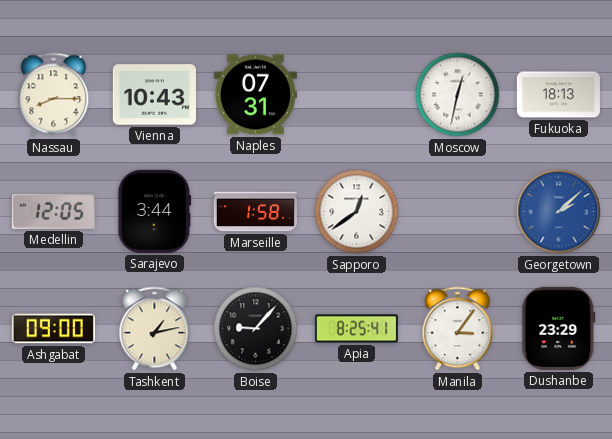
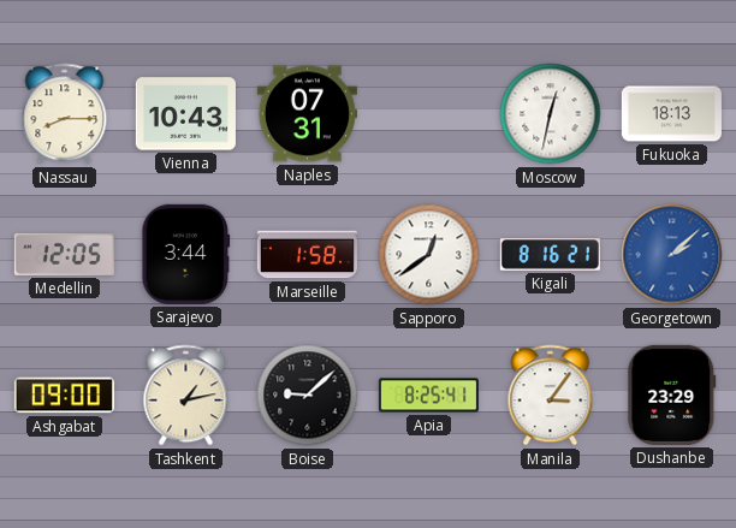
Kigali: none -> 8:16
Boise: 9:07 -> 9:08
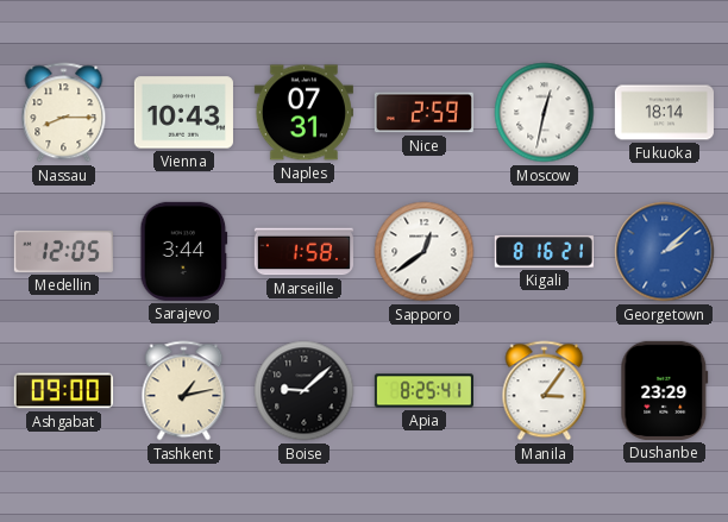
Nice: none -> 2:59
Fukuoka: 18:13 -> 18:14
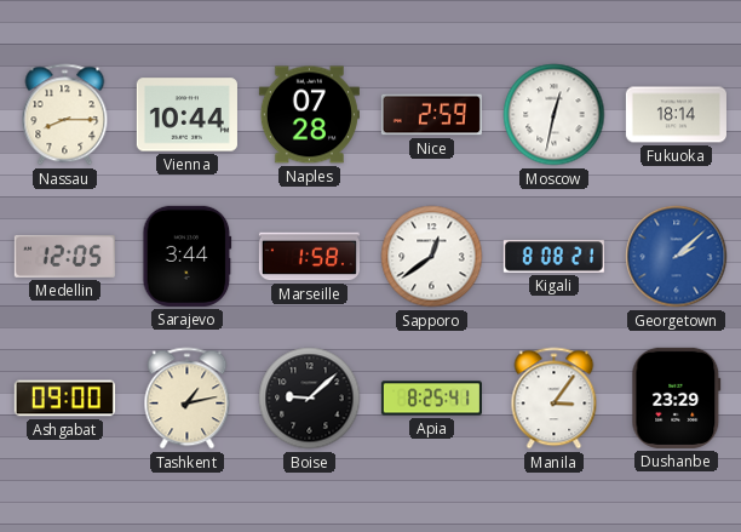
Vienna: 10:43 -> 10:44
Naples: 07:31 -> 07:28
Kigali: 8:16 -> 8:08
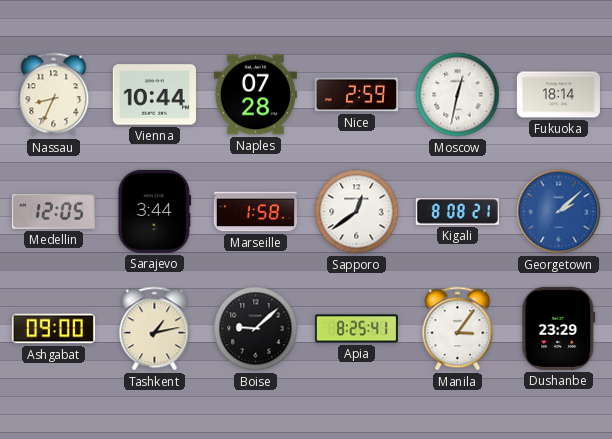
Nassau: 8:15 -> 8:34
